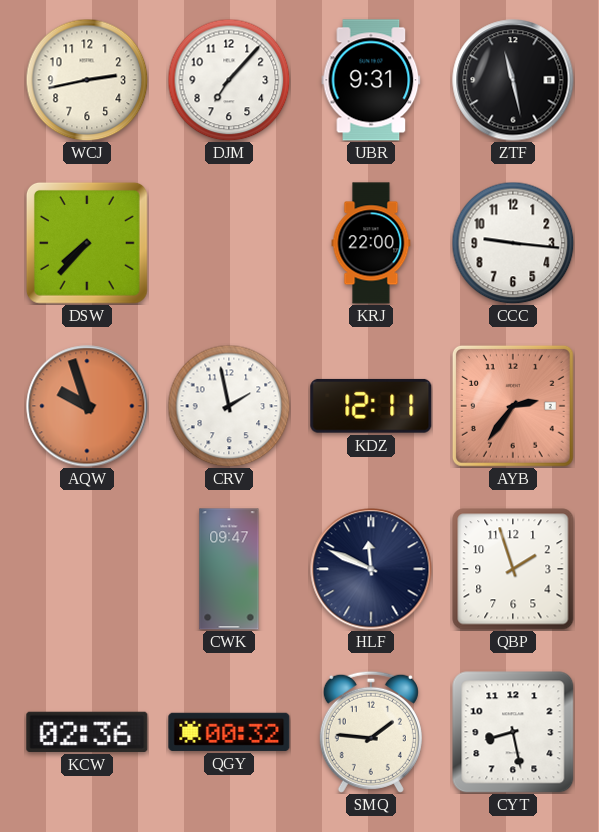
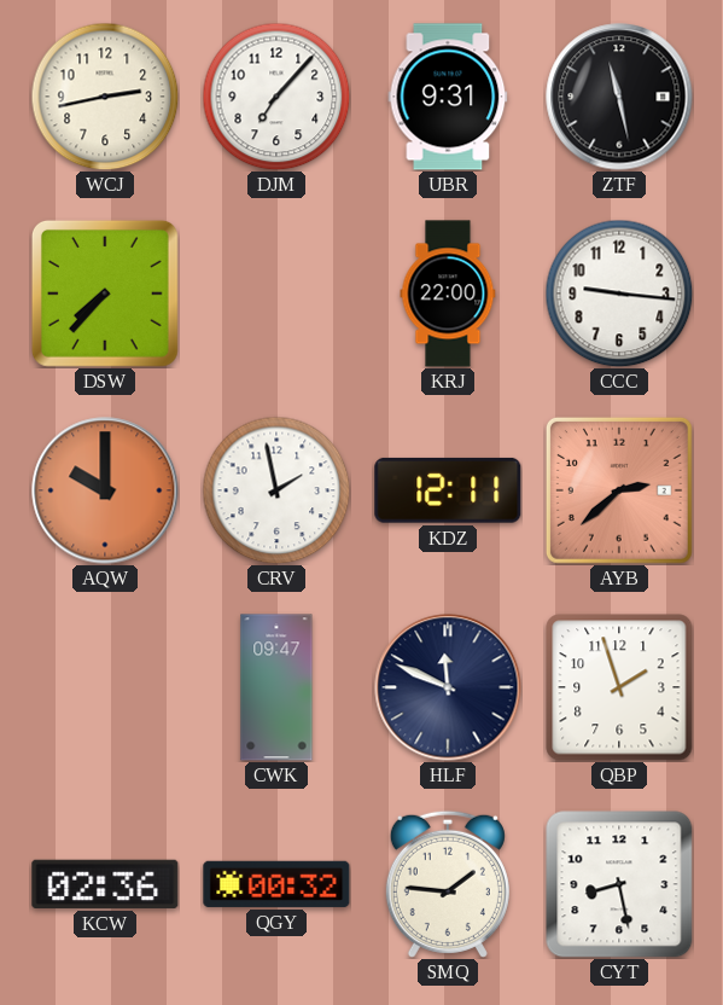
AQW: 9:57 -> 10:00
AYB: 2:36 -> 2:38
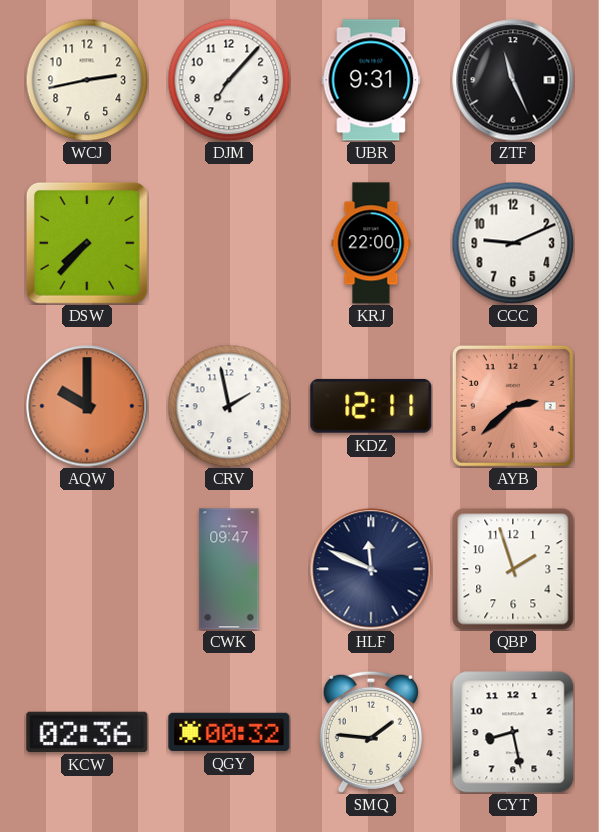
ZTF: 11:28 -> 11:26
CCC: 9:16 -> 9:11
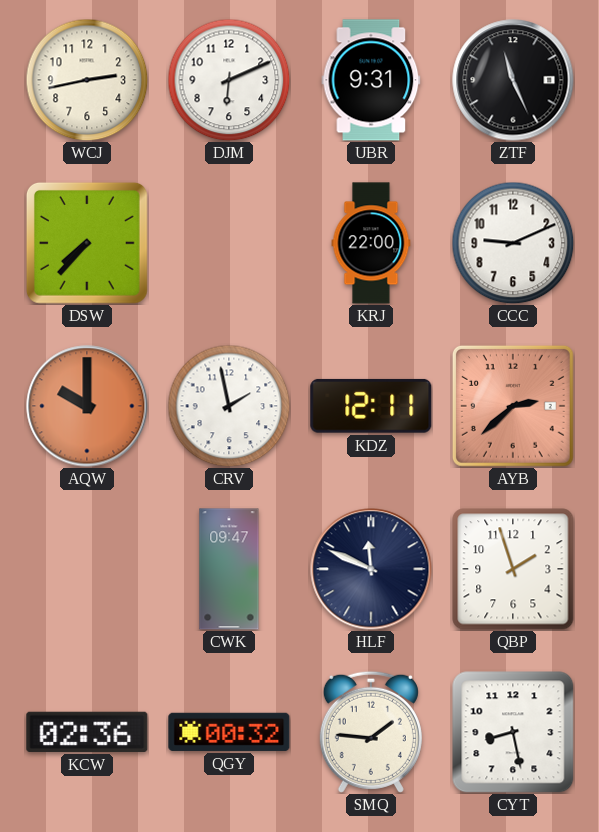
DJM: 7:07 -> 6:11
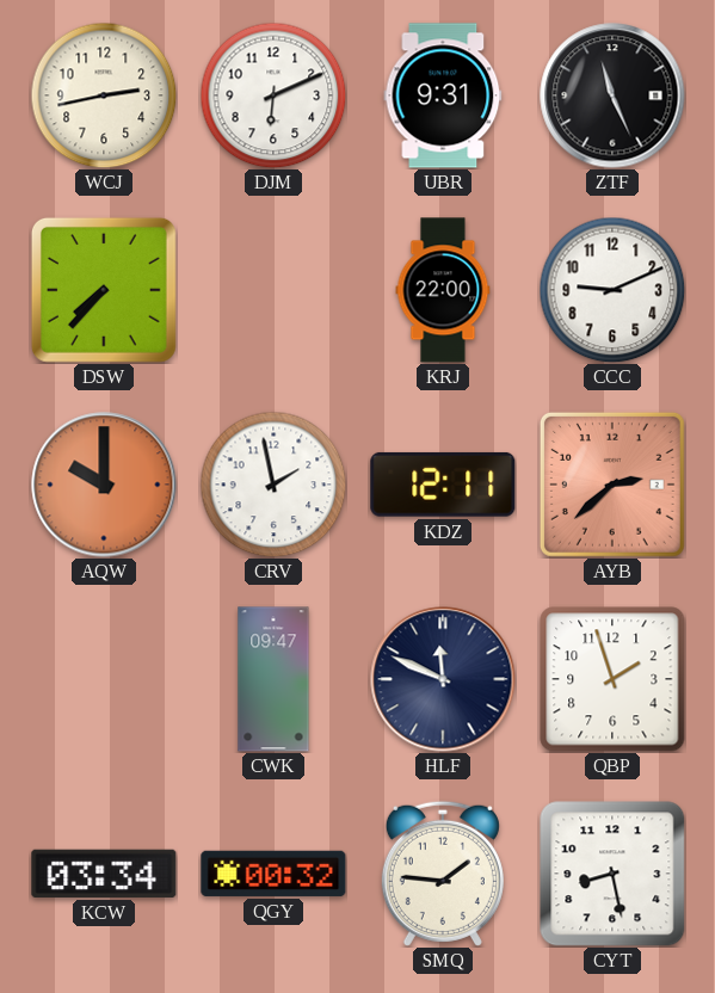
KCW: 02:36 -> 03:34
